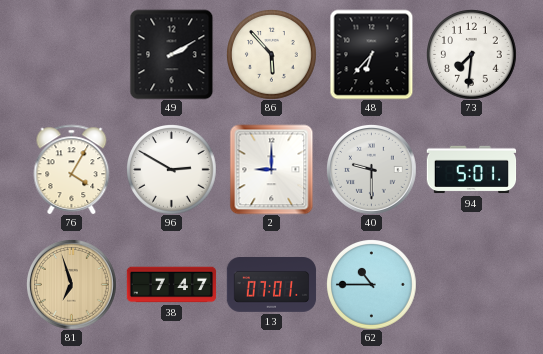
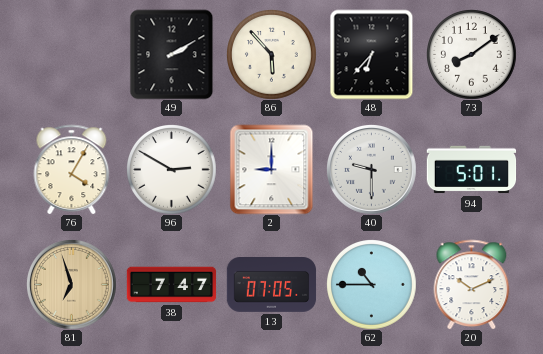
73: 7:31 -> 8:09
13: 07:01 -> 07:05
20: none -> 10:11
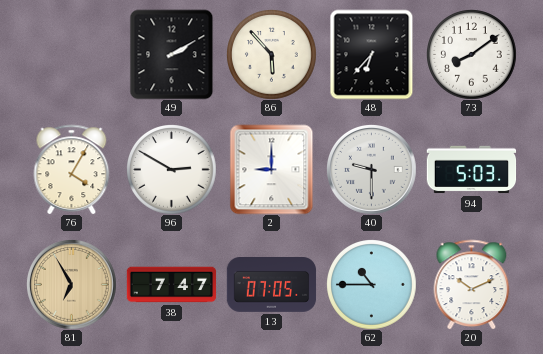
94: 5:01 -> 5:03
81: 6:57 -> 6:55
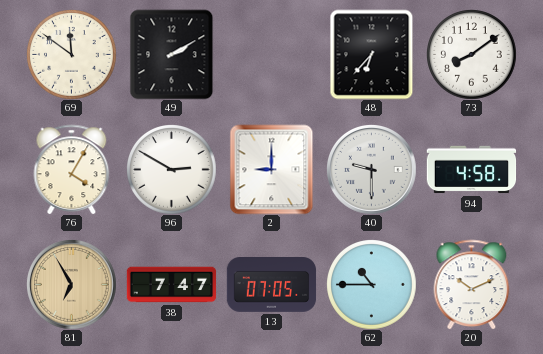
69: none -> 11:51
86: 5:53 -> none
94: 5:03 -> 4:58
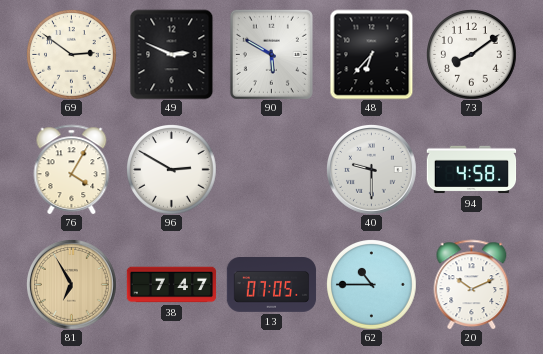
69: 11:51 -> 2:51
49: 2:10 -> 2:49
90: none -> 5:50
2: 9:00 -> none
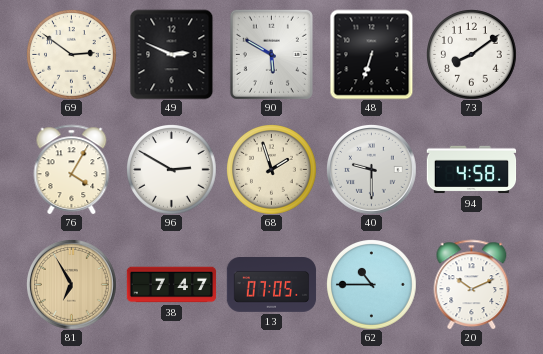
48: 6:37 -> 6:33
68: none -> 1:57
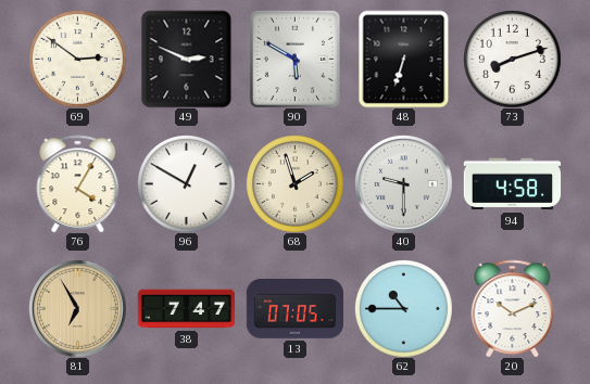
73: 8:09 -> 8:12
96: 2:50 -> 12:50
